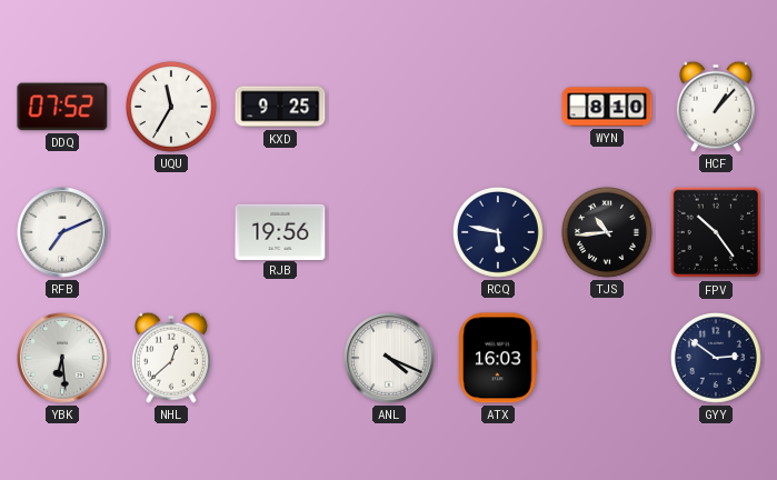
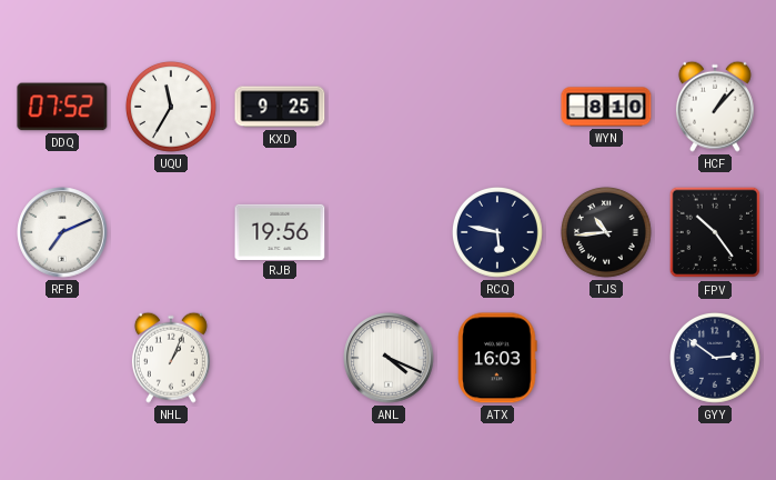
YBK: 6:29 -> none
NHL: 12:38 -> 1:04
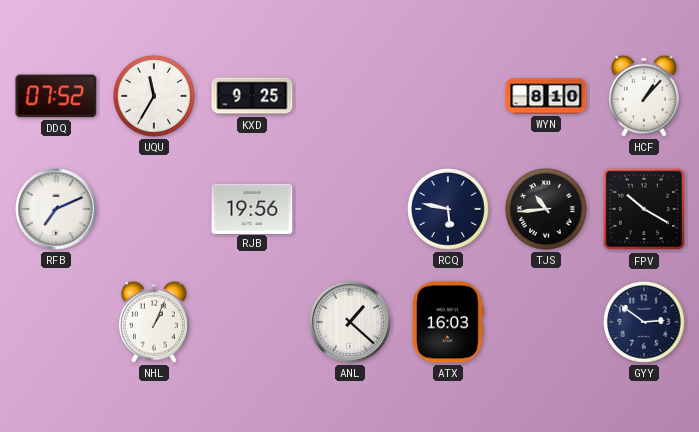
FPV: 10:24 -> 10:20
ANL: 4:19 -> 1:22
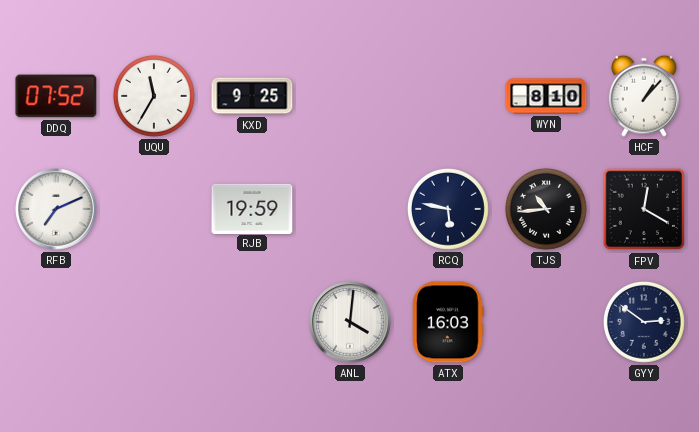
RJB: 19:56 -> 19:59
FPV: 10:20 -> 12:20
NHL: 1:04 -> none
ANL: 1:22 -> 4:01
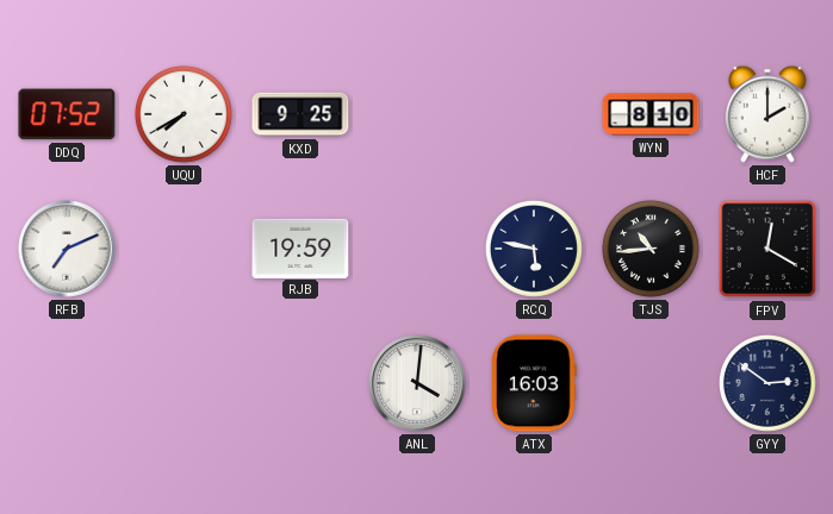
UQU: 11:35 -> 7:40
HCF: 1:07 -> 2:00
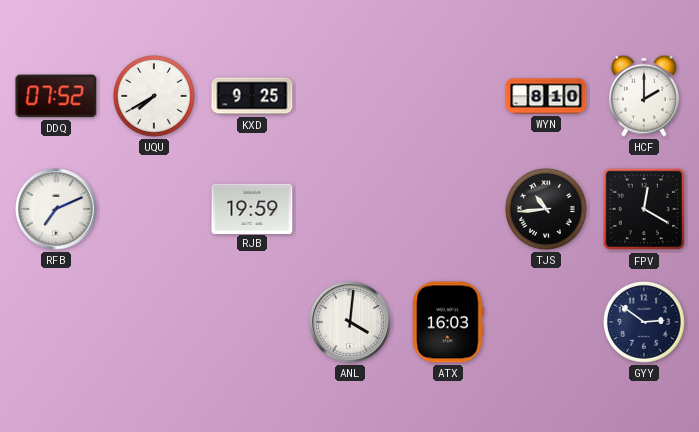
RCQ: 5:47 -> none
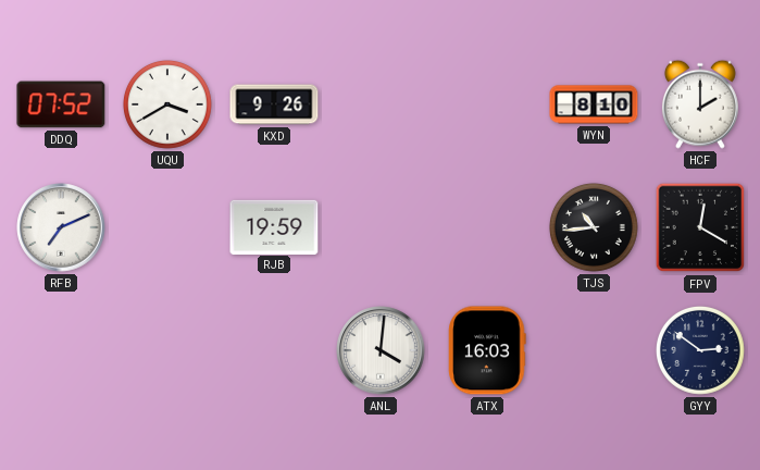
UQU: 7:40 -> 3:40
KXD: 9:25 -> 9:26
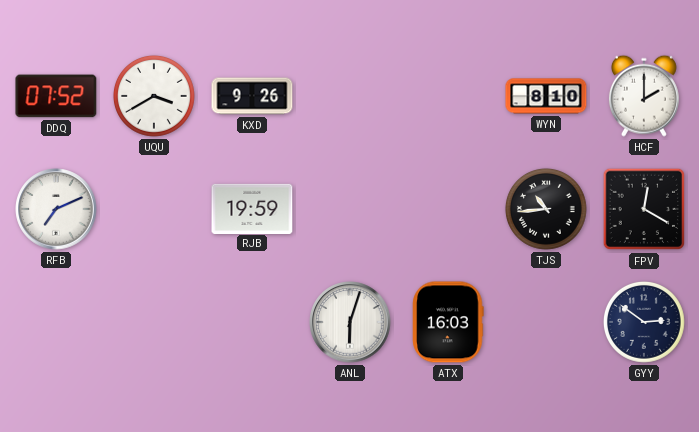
ANL: 4:01 -> 6:03
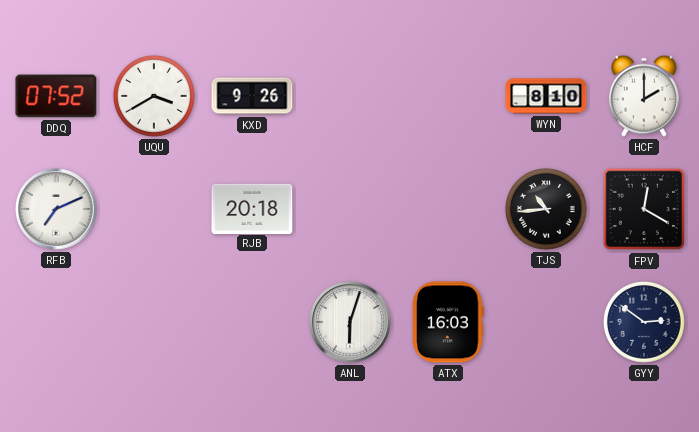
RJB: 19:59 -> 20:18
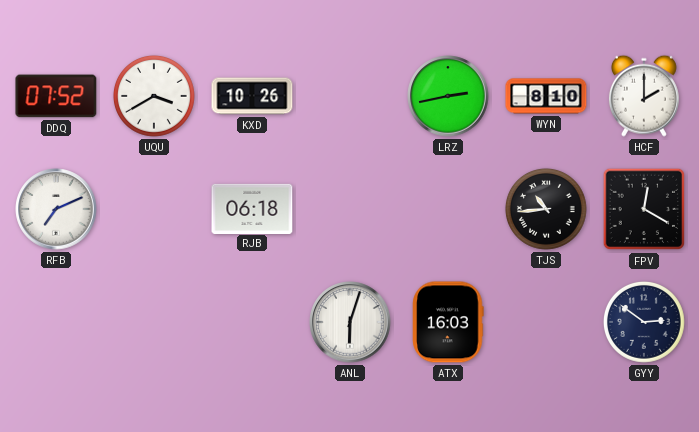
KXD: 9:26 -> 10:26
LRZ: none -> 2:43
RJB: 20:18 -> 06:18
